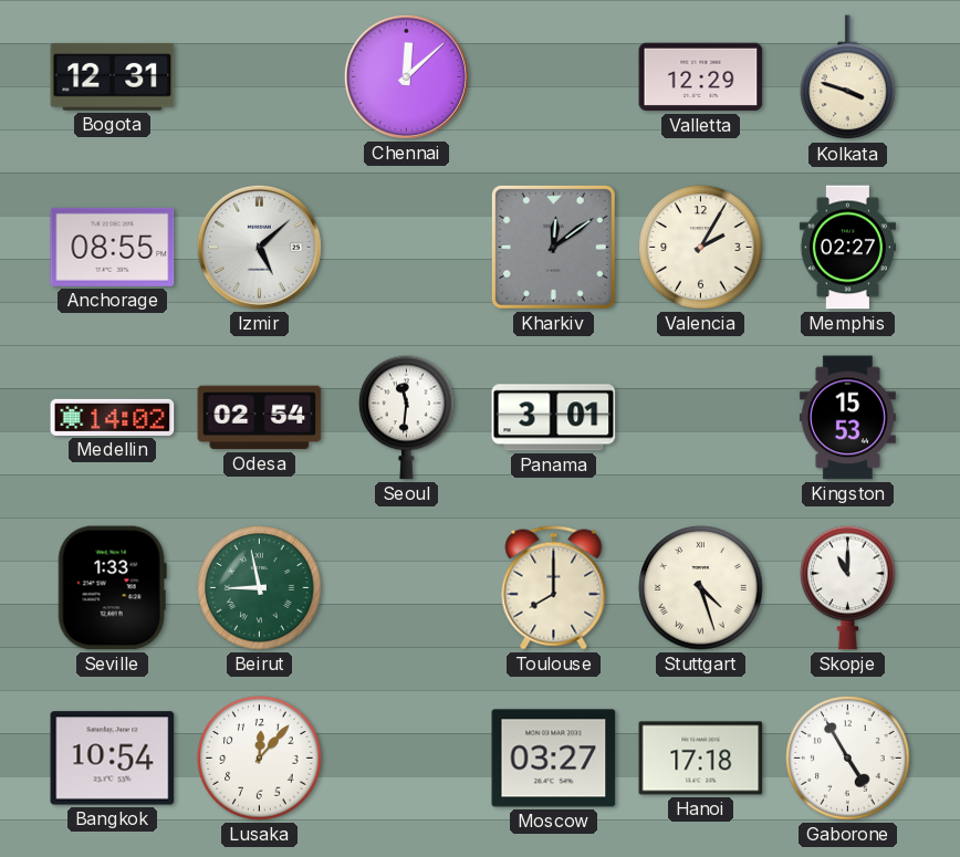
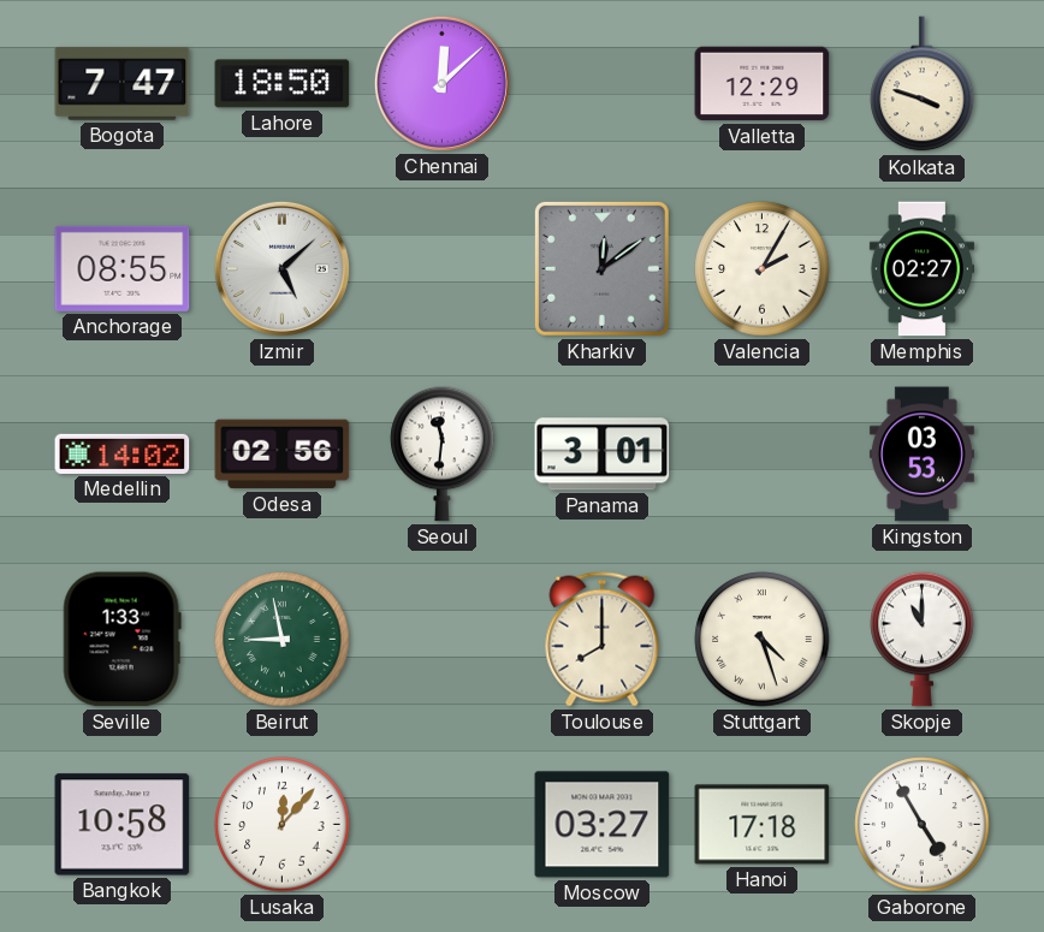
Bogota: 12:31 -> 7:47
Lahore: none -> 18:50
Odesa: 02:54 -> 02:56
Kingston: 15:53 -> 03:53
Bangkok: 10:54 -> 10:58
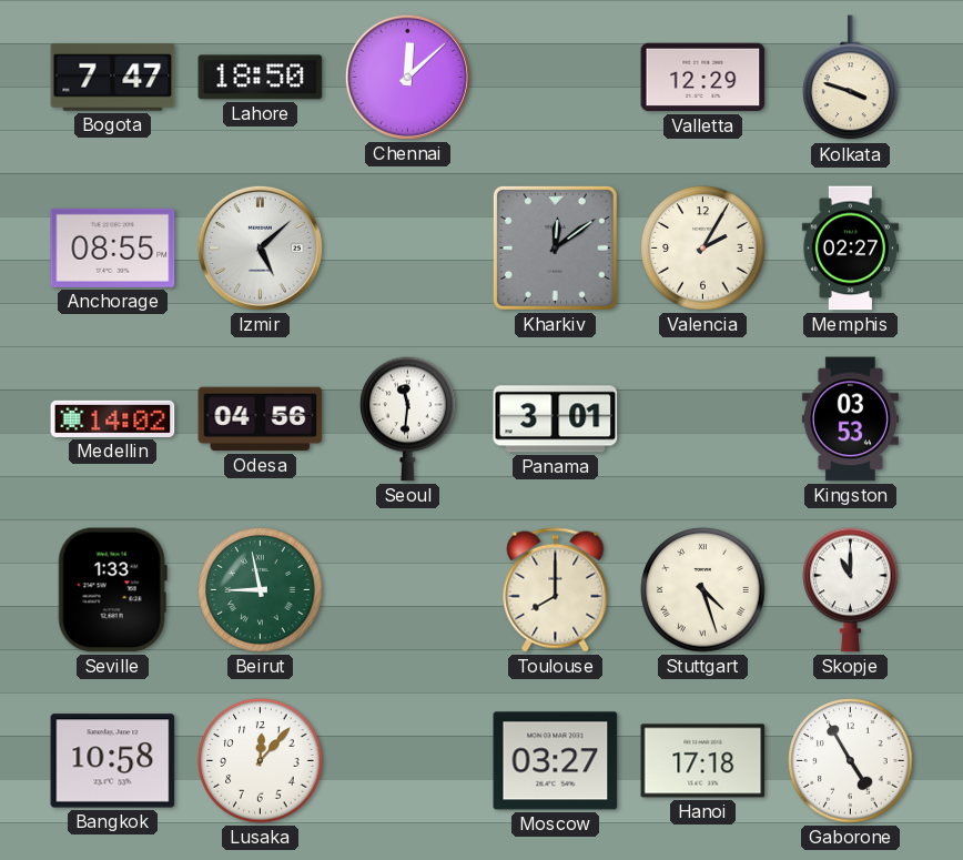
Odesa: 02:56 -> 04:56
